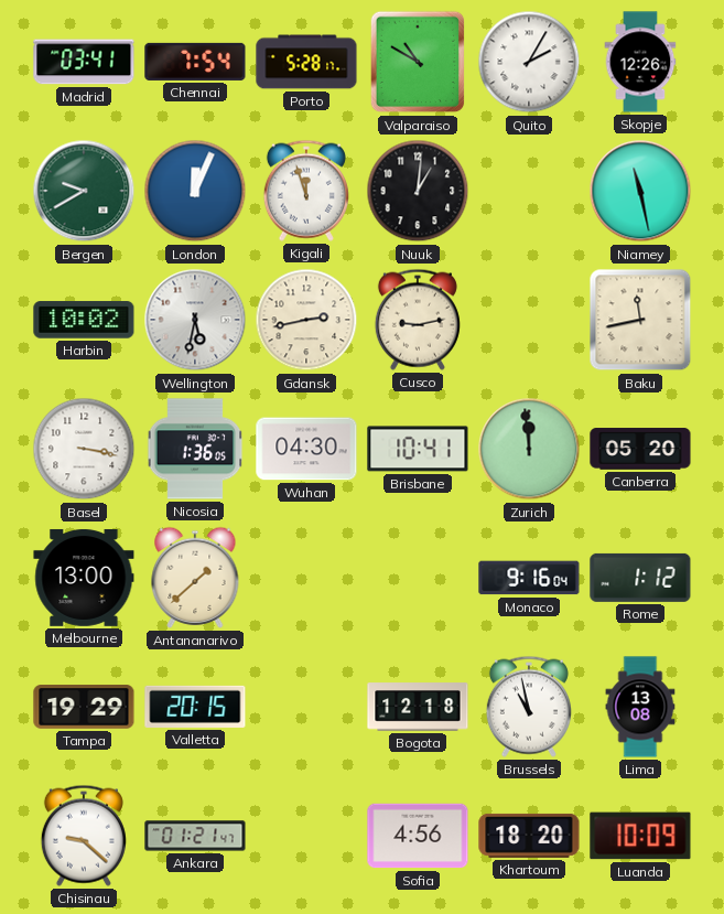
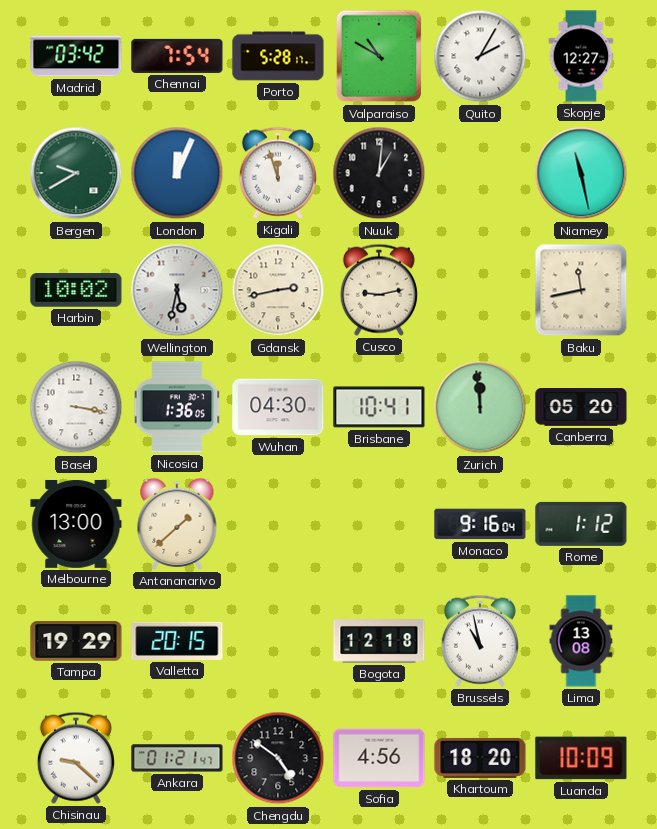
Madrid: 03:41 -> 03:42
Skopje: 12:26 -> 12:27
Chengdu: none -> 4:51
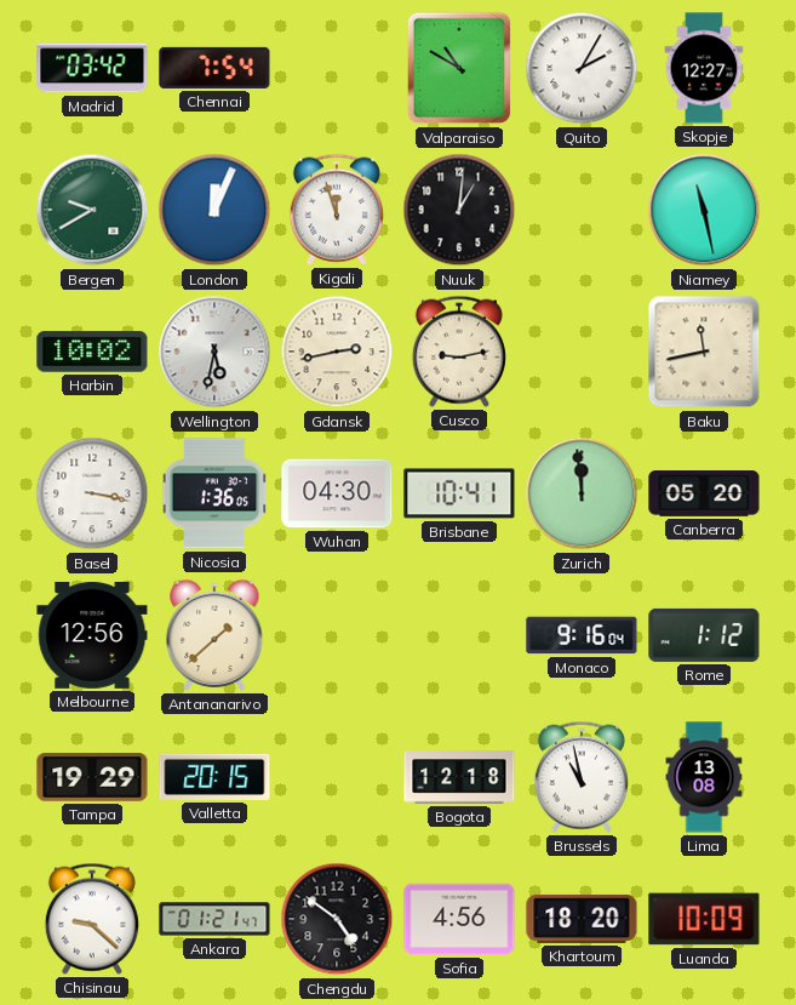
Porto: 5:28 -> none
Melbourne: 13:00 -> 12:56
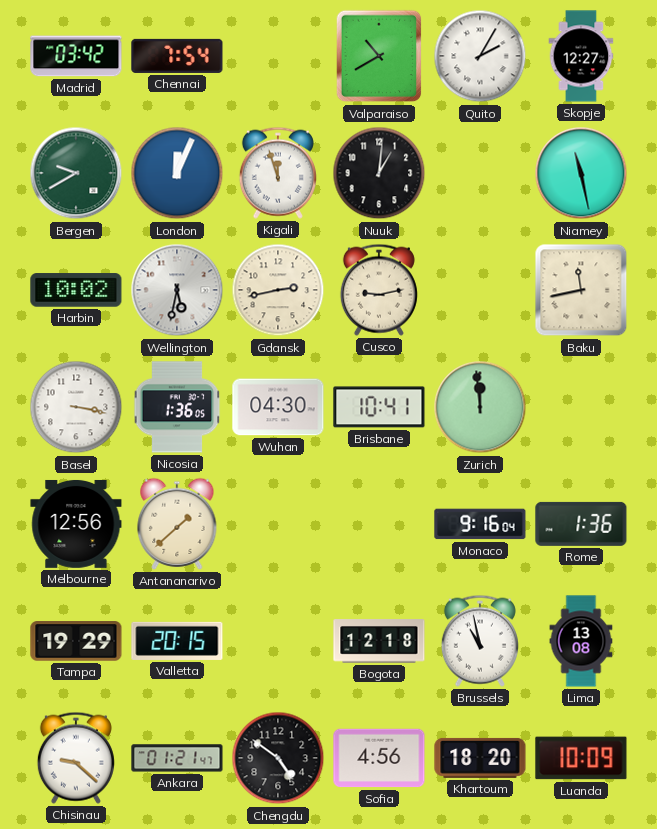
Valparaiso: 10:50 -> 10:40
Canberra: 05:20 -> none
Rome: 1:12 -> 1:36
